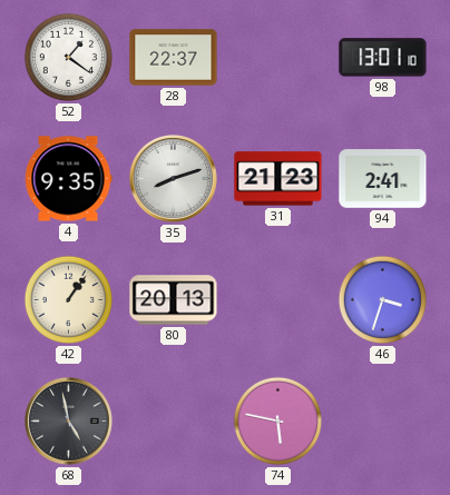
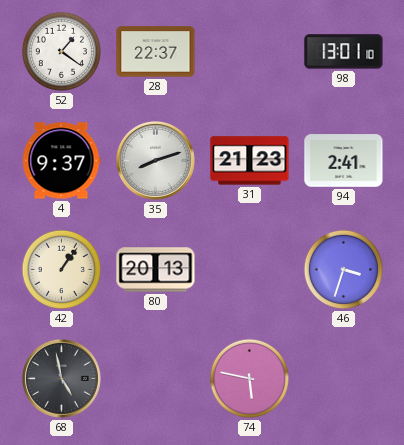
4: 9:35 -> 9:37
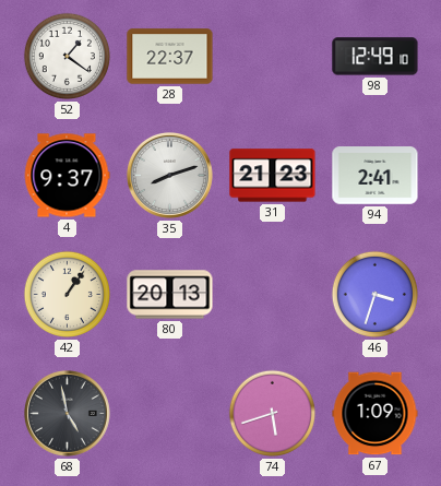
98: 13:01 -> 12:49
74: 5:47 -> 5:42
67: none -> 1:09
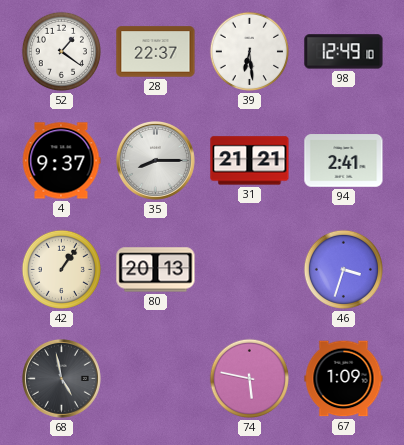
39: none -> 6:29
35: 8:12 -> 8:15
31: 21:23 -> 21:21
74: 5:42 -> 5:47
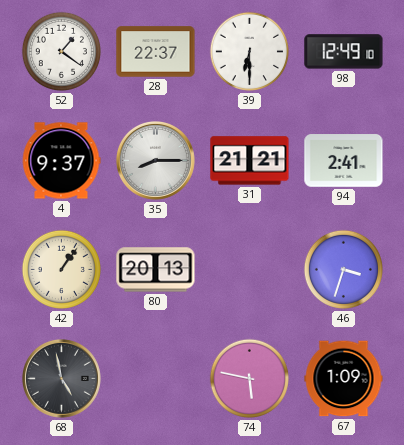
39: 6:29 -> 6:30
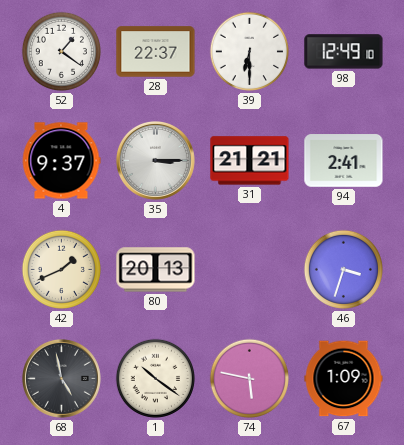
35: 8:15 -> 3:15
42: 1:06 -> 1:41
1: none -> 10:21
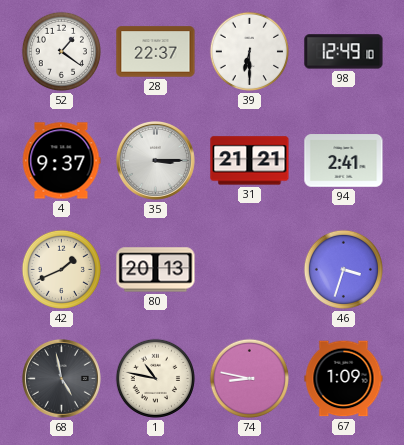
1: 10:21 -> 10:47
74: 5:47 -> 8:47
